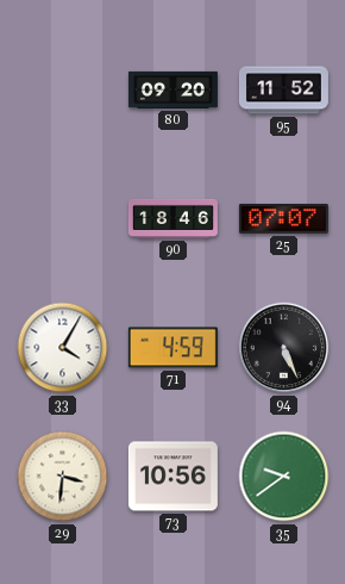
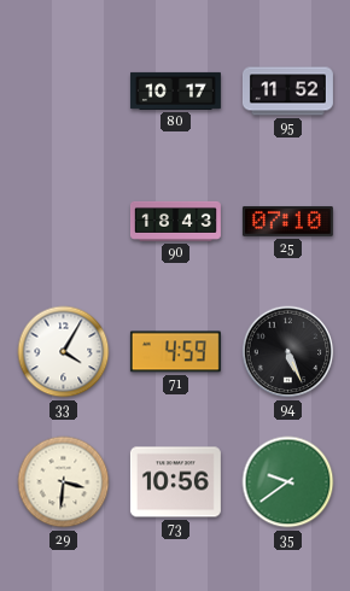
80: 09:20 -> 10:17
90: 18:46 -> 18:43
25: 07:07 -> 07:10
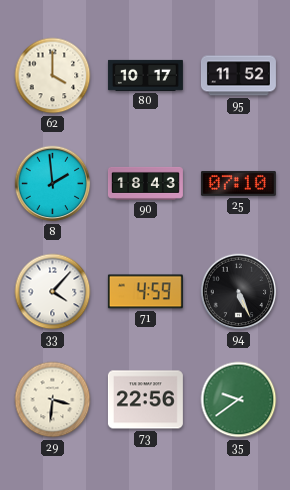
62: none -> 4:00
8: none -> 1:59
33: 4:05 -> 4:07
73: 10:56 -> 22:56
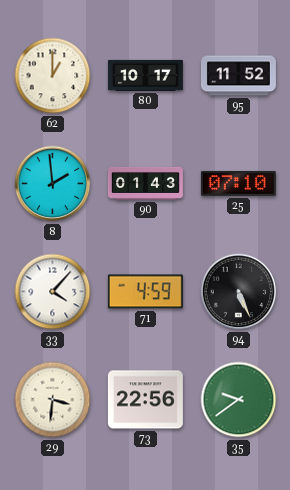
62: 4:00 -> 1:00
90: 18:43 -> 01:43
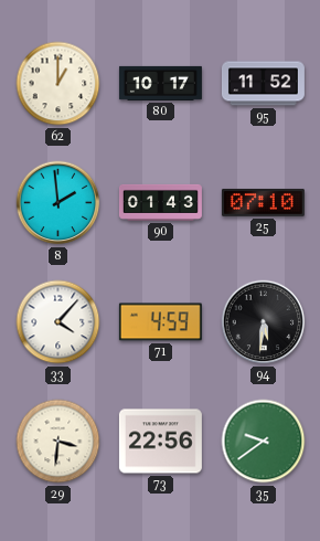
94: 5:26 -> 5:31
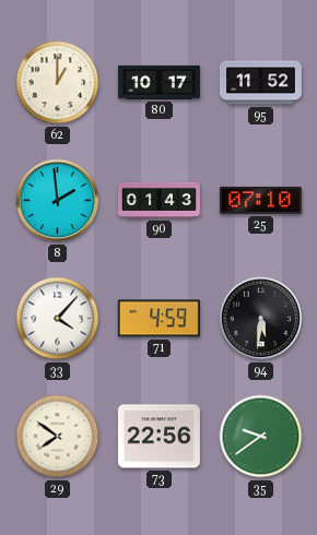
29: 3:31 -> 7:51
